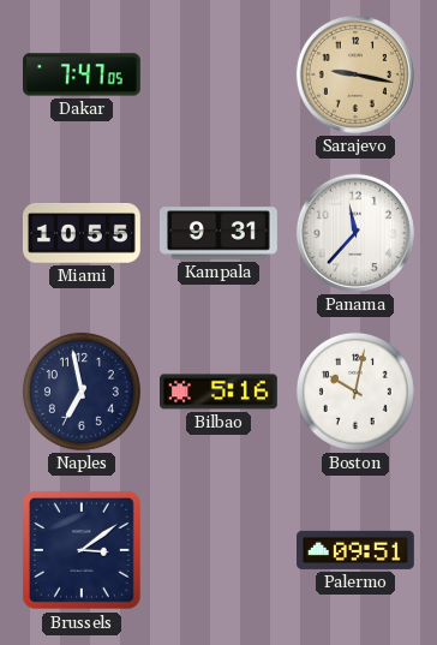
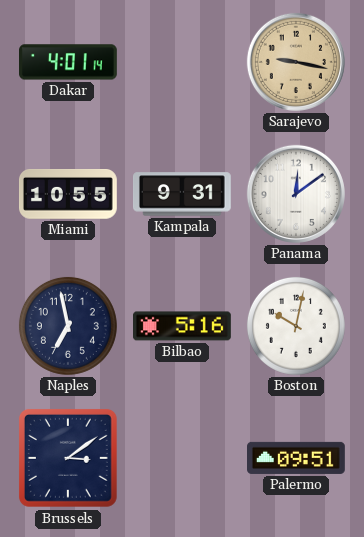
Dakar: 7:47 -> 4:01
Panama: 11:37 -> 12:09
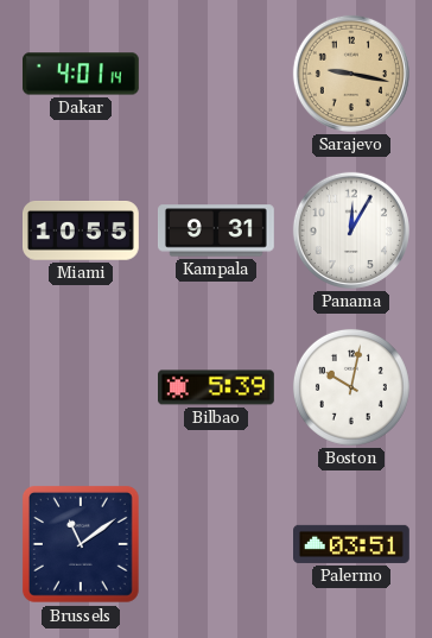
Panama: 12:09 -> 12:05
Naples: 6:58 -> none
Bilbao: 5:16 -> 5:39
Brussels: 3:09 -> 11:09
Palermo: 09:51 -> 03:51
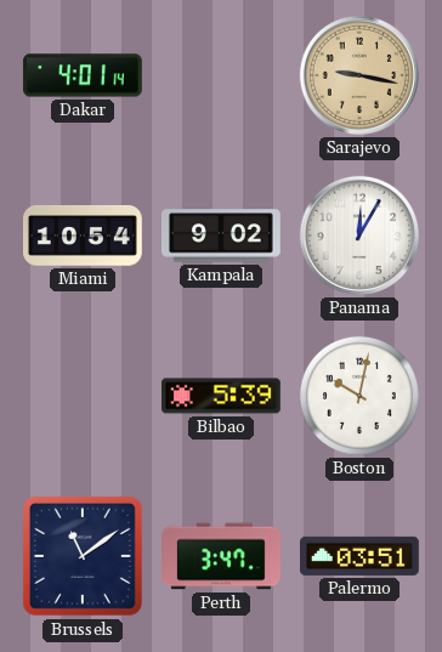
Miami: 10:55 -> 10:54
Kampala: 9:31 -> 9:02
Perth: none -> 3:47
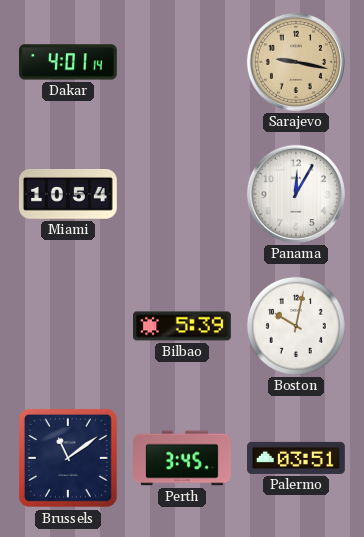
Kampala: 9:02 -> none
Perth: 3:47 -> 3:45
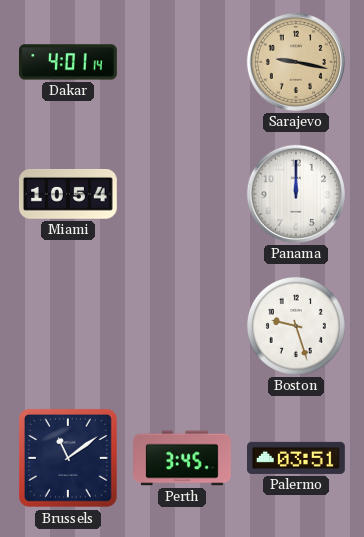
Panama: 12:05 -> 12:00
Bilbao: 5:39 -> none
Boston: 10:02 -> 9:27
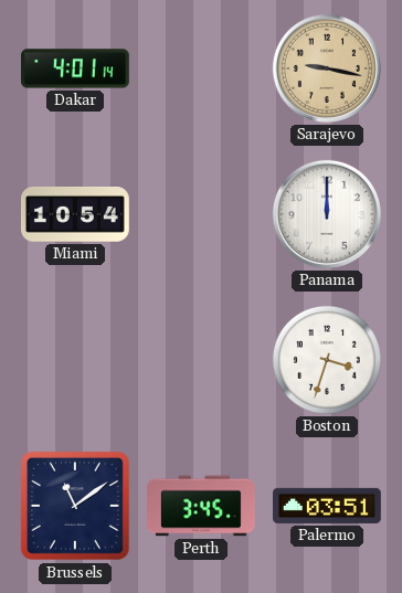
Boston: 9:27 -> 3:33
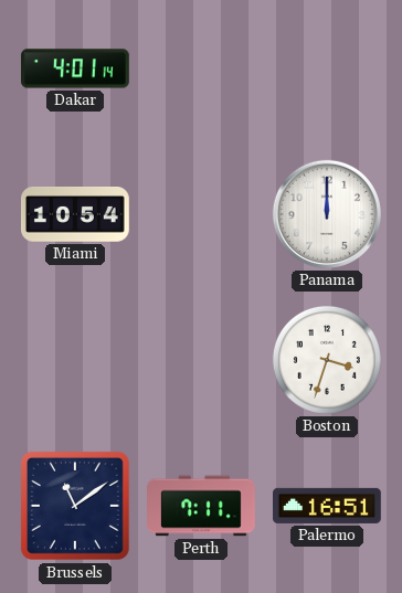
Sarajevo: 9:17 -> none
Perth: 3:45 -> 7:11
Palermo: 03:51 -> 16:51
